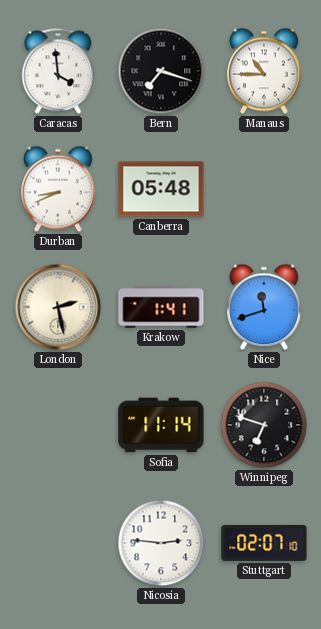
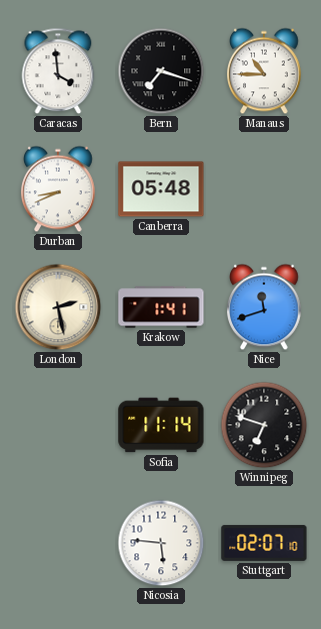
Nicosia: 2:46 -> 5:46
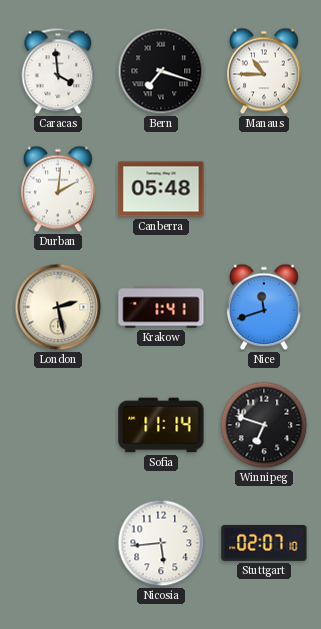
Durban: 8:41 -> 2:01
Nicosia: 5:46 -> 5:44
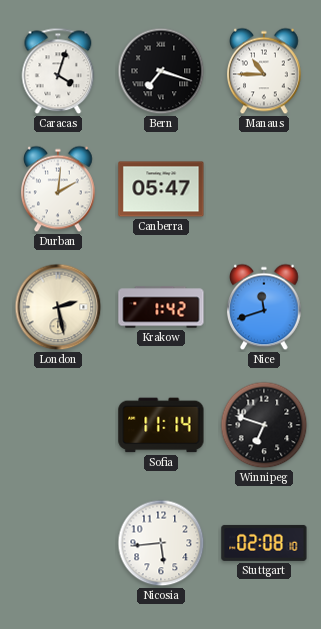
Caracas: 3:59 -> 4:03
Canberra: 05:48 -> 05:47
Krakow: 1:41 -> 1:42
Stuttgart: 02:07 -> 02:08
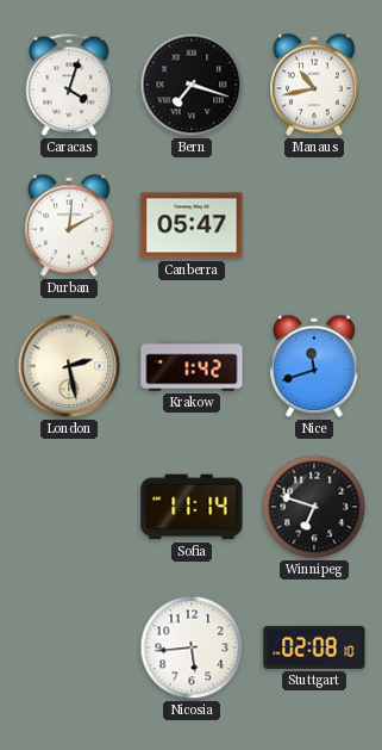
Manaus: 10:45 -> 10:43
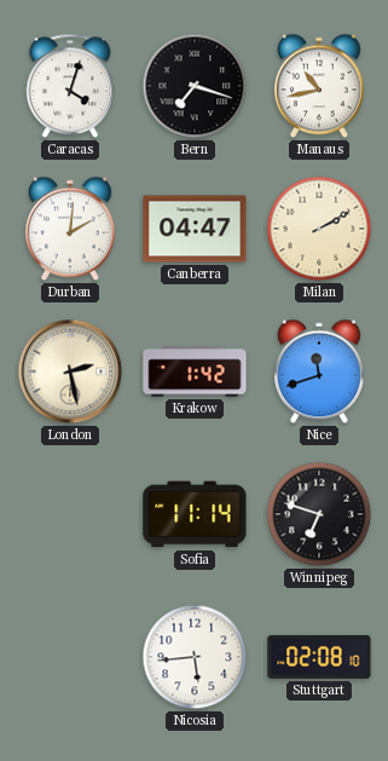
Canberra: 05:47 -> 04:47
Milan: none -> 2:10
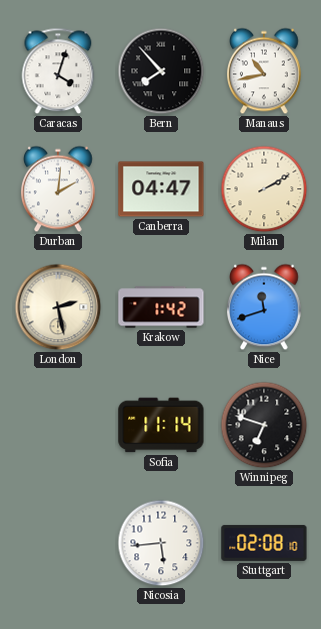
Bern: 7:18 -> 7:53
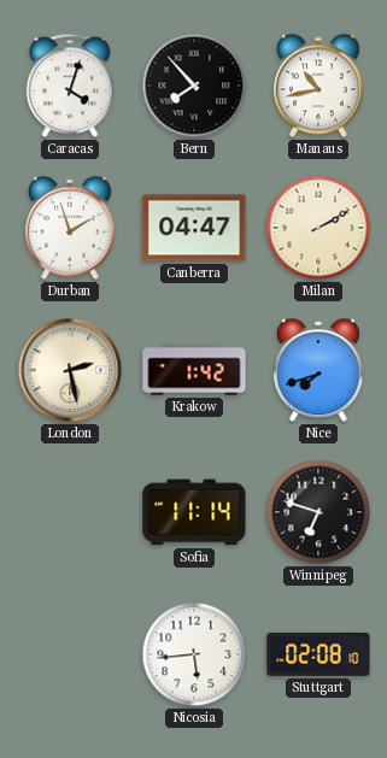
Durban: 2:01 -> 1:57
Nice: 11:42 -> 7:42
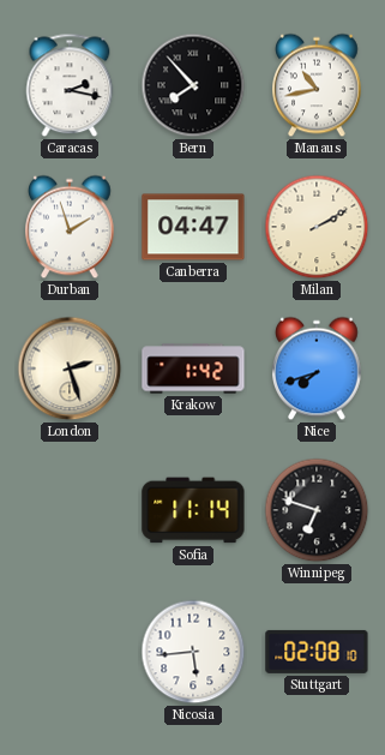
Caracas: 4:03 -> 2:17
London: 2:28 -> 2:27
